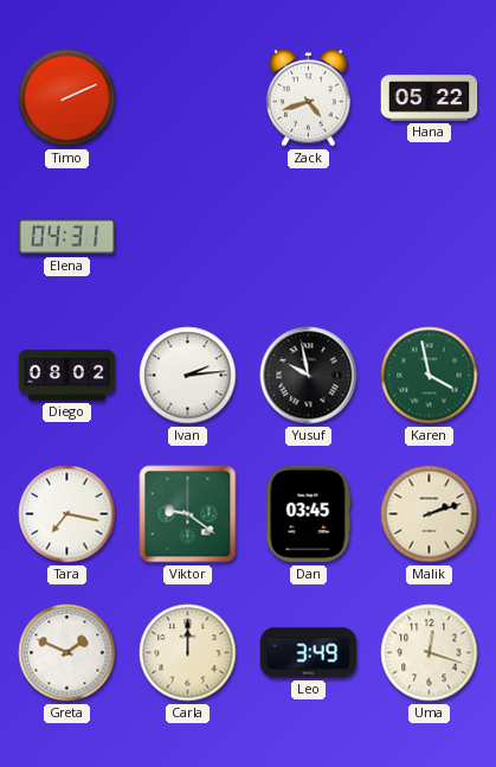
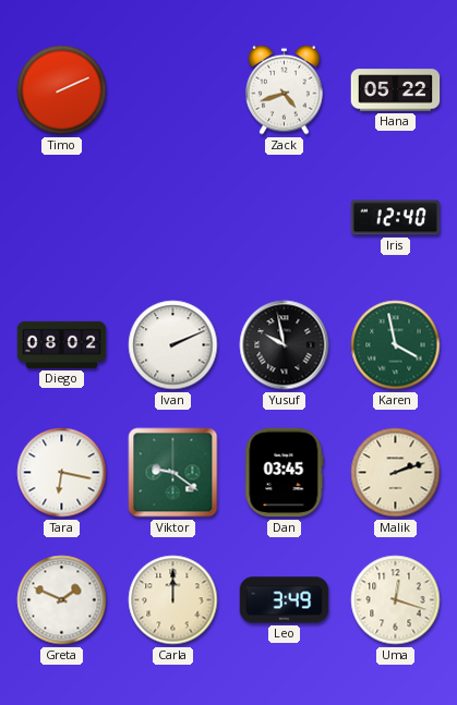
Elena: 04:31 -> none
Iris: none -> 12:40
Ivan: 2:14 -> 2:11
Tara: 7:17 -> 6:17
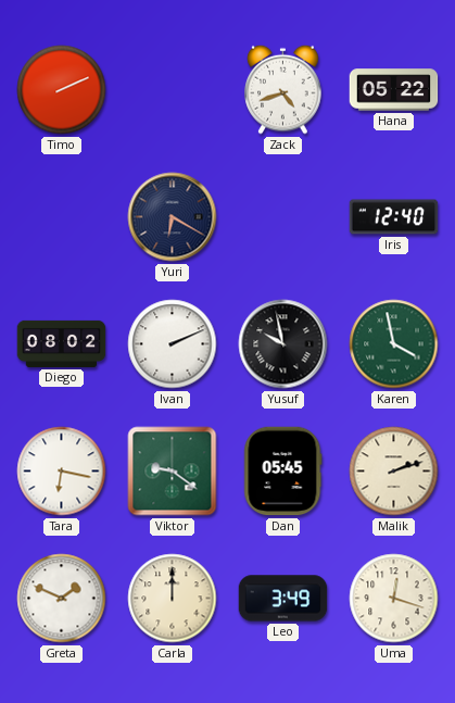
Yuri: none -> 6:20
Dan: 03:45 -> 05:45
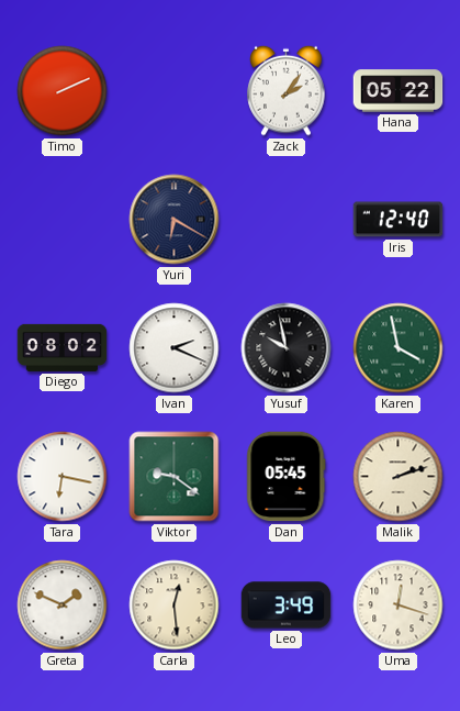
Zack: 4:42 -> 2:06
Ivan: 2:11 -> 2:19
Carla: 12:00 -> 12:29
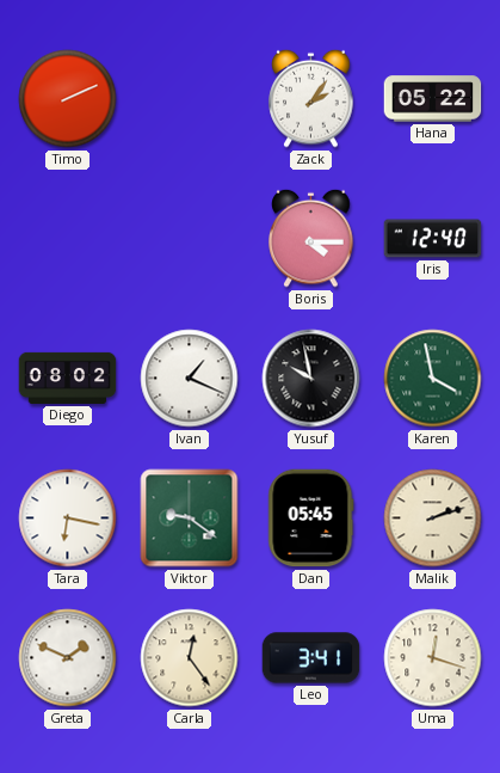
Yuri: 6:20 -> none
Boris: none -> 4:15
Ivan: 2:19 -> 1:19
Carla: 12:29 -> 12:24
Leo: 3:49 -> 3:41
